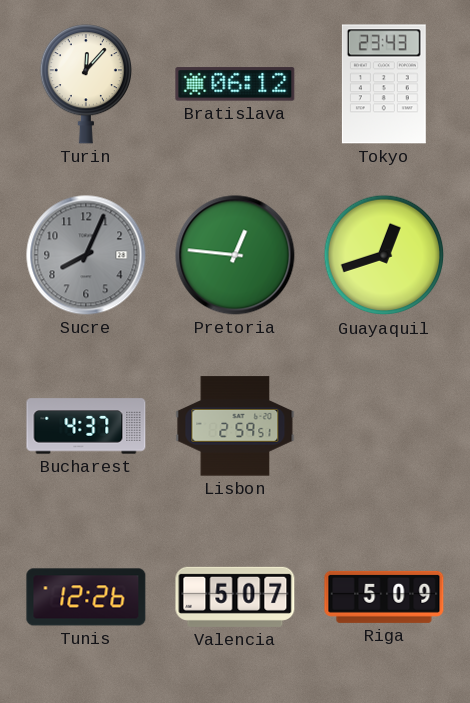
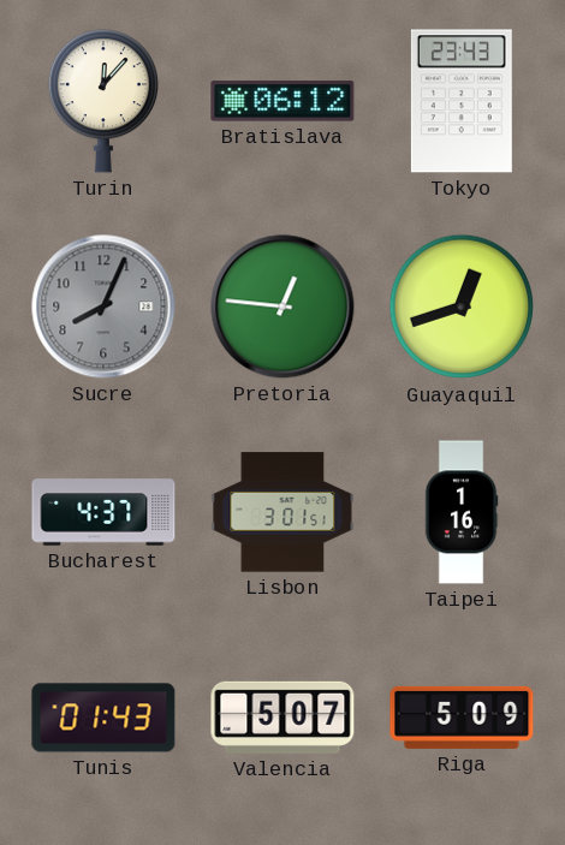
Lisbon: 2:59 -> 3:01
Taipei: none -> 1:16
Tunis: 12:26 -> 01:43
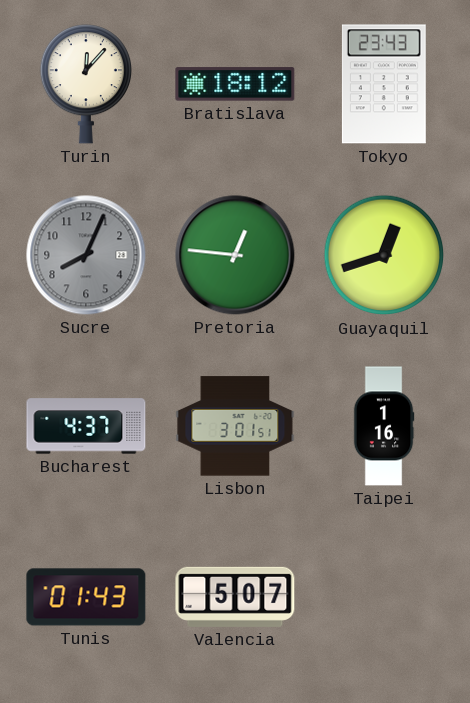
Bratislava: 06:12 -> 18:12
Riga: 5:09 -> none
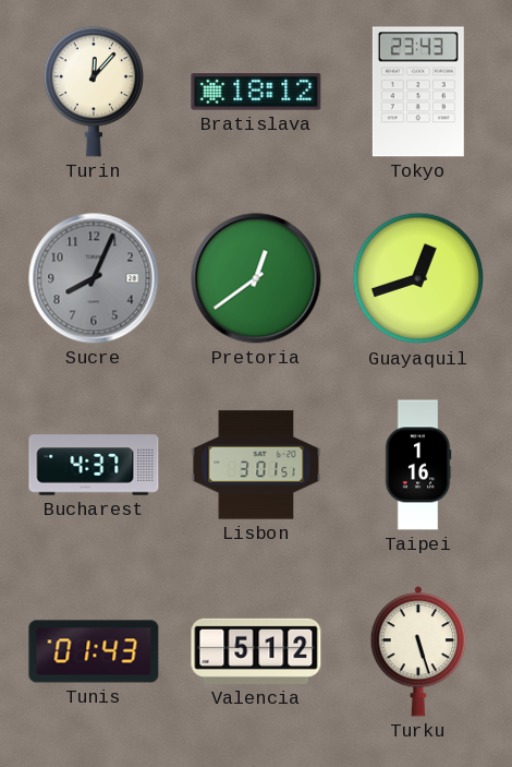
Pretoria: 12:46 -> 12:39
Valencia: 5:07 -> 5:12
Turku: none -> 5:27
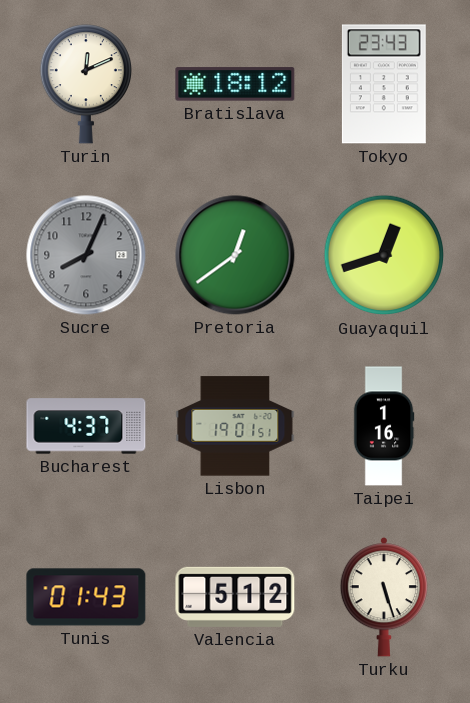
Turin: 12:07 -> 12:11
Lisbon: 3:01 -> 19:01
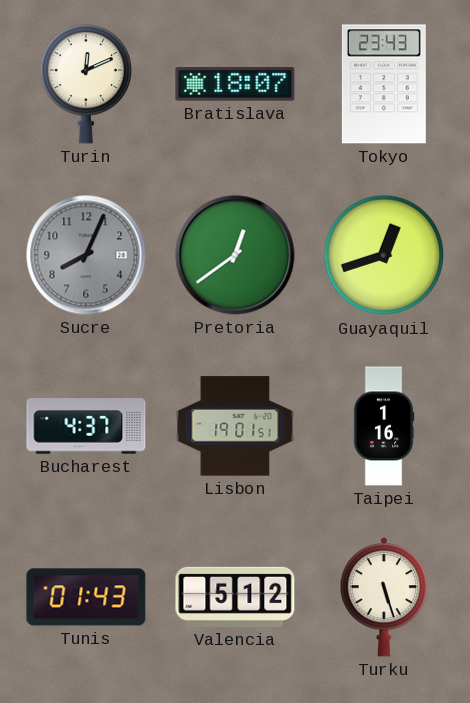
Bratislava: 18:12 -> 18:07
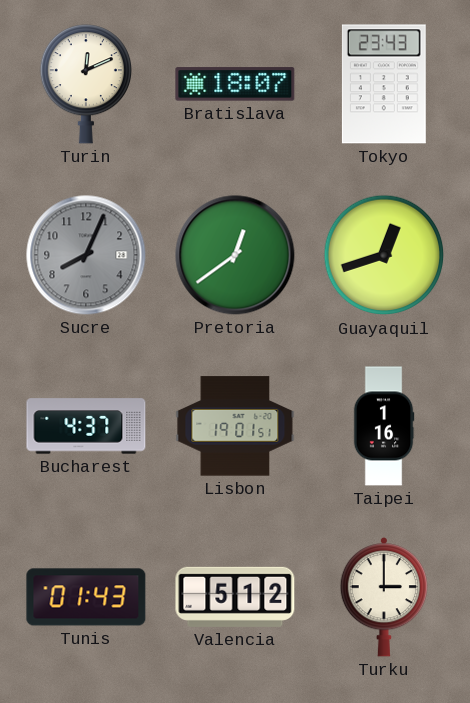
Turku: 5:27 -> 3:00
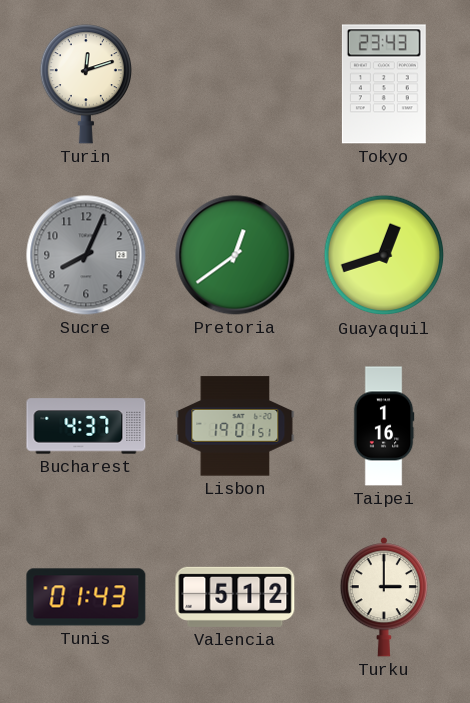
Turin: 12:11 -> 12:12
Bratislava: 18:07 -> none
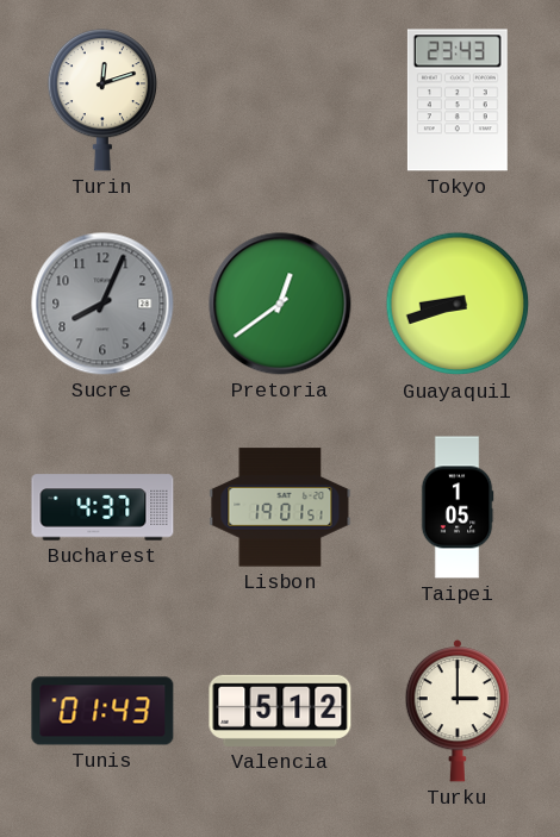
Guayaquil: 12:42 -> 8:42
Taipei: 1:16 -> 1:05
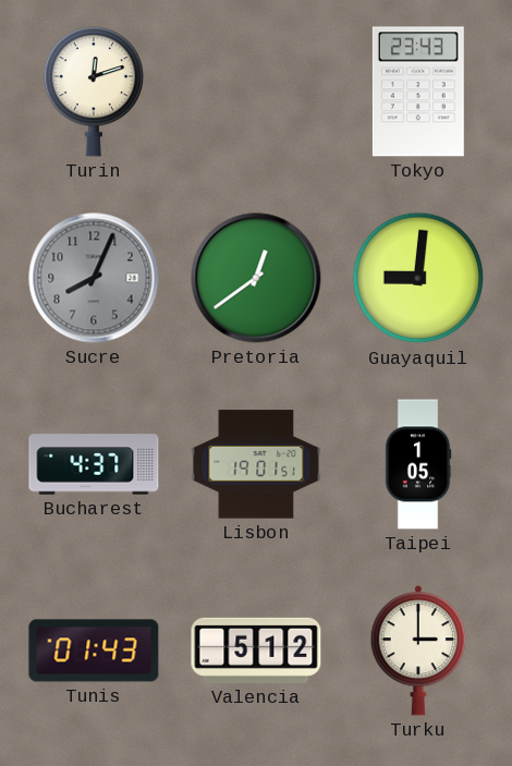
Guayaquil: 8:42 -> 9:01
